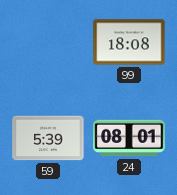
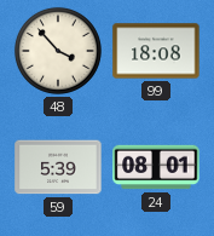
48: none -> 3:53
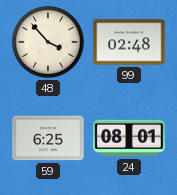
99: 18:08 -> 02:48
59: 5:39 -> 6:25
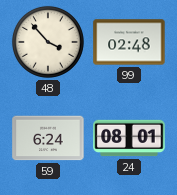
59: 6:25 -> 6:24
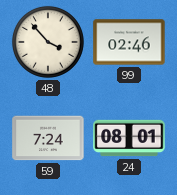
99: 02:48 -> 02:46
59: 6:24 -> 7:24
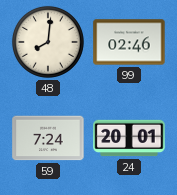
48: 3:53 -> 8:01
24: 08:01 -> 20:01
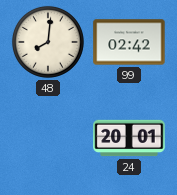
99: 02:46 -> 02:42
59: 7:24 -> none
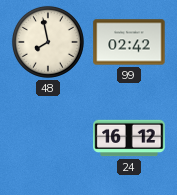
48: 8:01 -> 7:58
24: 20:01 -> 16:12
